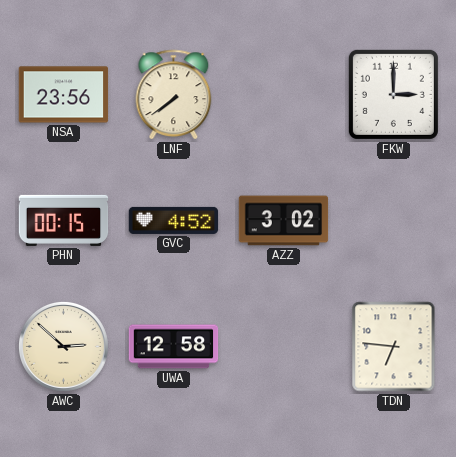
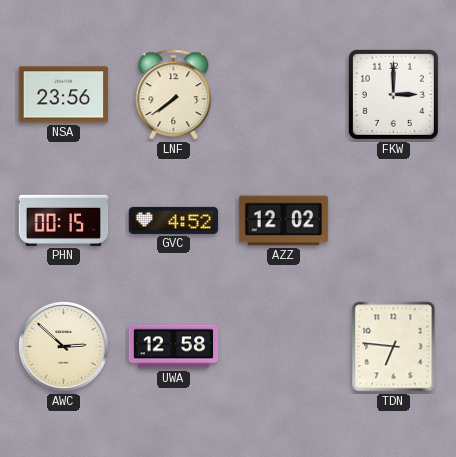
AZZ: 3:02 -> 12:02
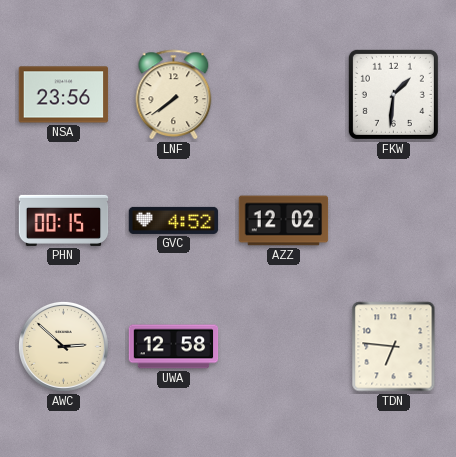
FKW: 3:00 -> 1:31
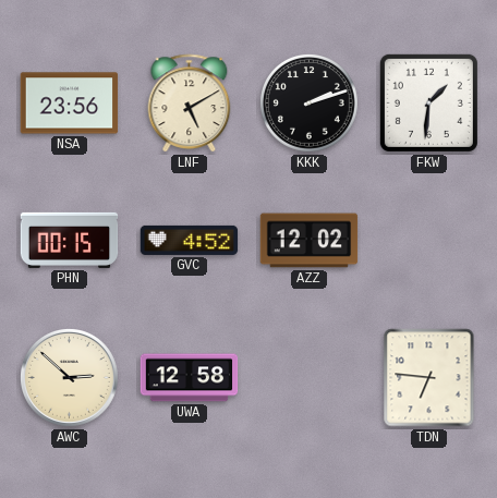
LNF: 7:39 -> 5:10
KKK: none -> 2:12
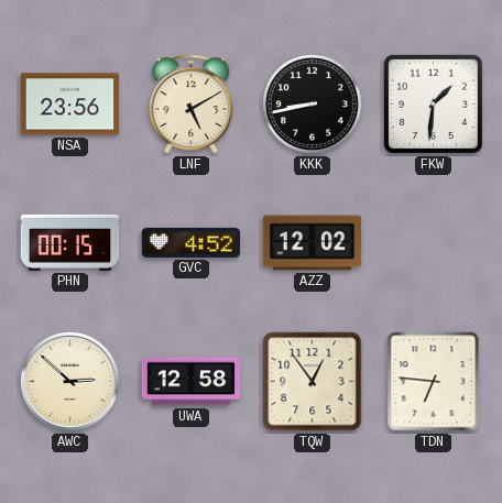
KKK: 2:12 -> 8:43
TQW: none -> 12:54
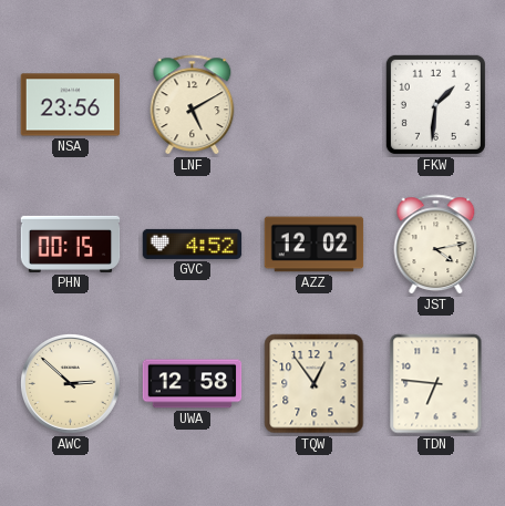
KKK: 8:43 -> none
JST: none -> 4:13
